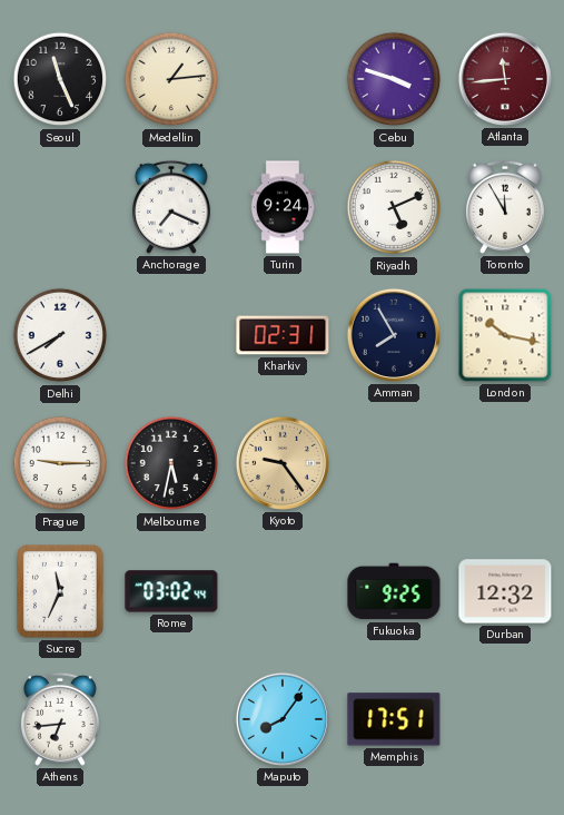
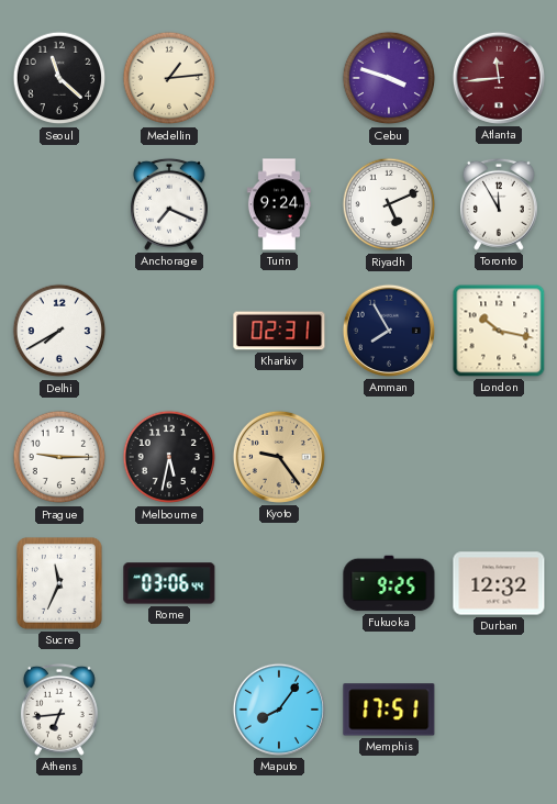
Seoul: 11:26 -> 11:22
Rome: 03:02 -> 03:06
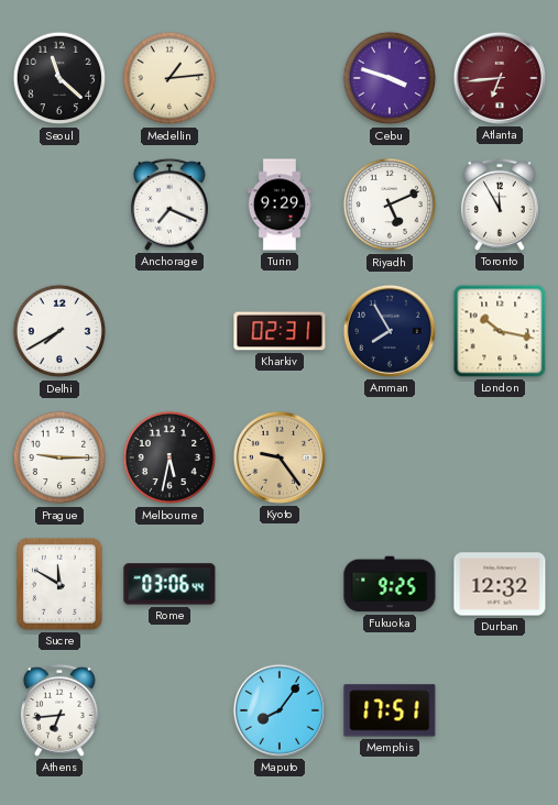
Atlanta: 11:44 -> 6:44
Turin: 9:24 -> 9:29
Sucre: 11:34 -> 11:50
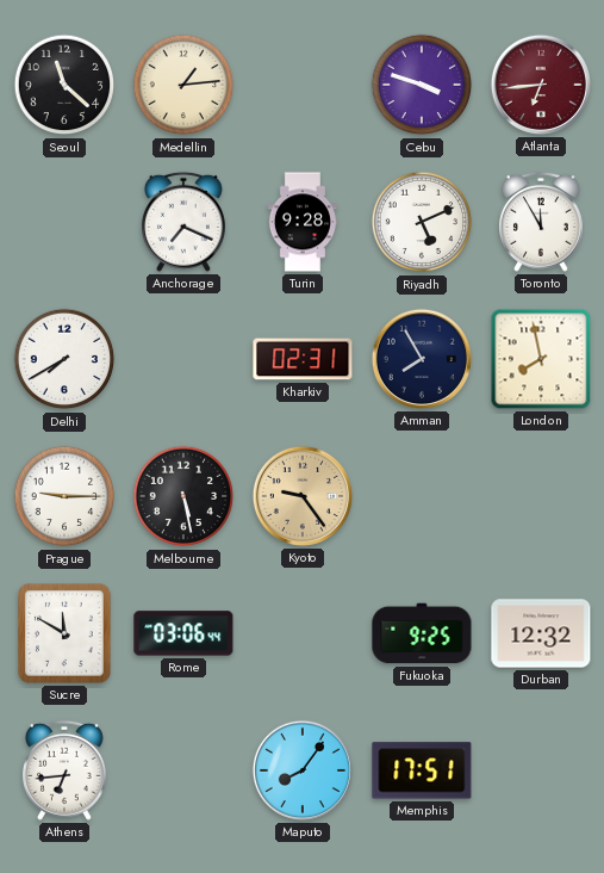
Turin: 9:29 -> 9:28
London: 10:17 -> 7:58
Melbourne: 5:32 -> 5:28
